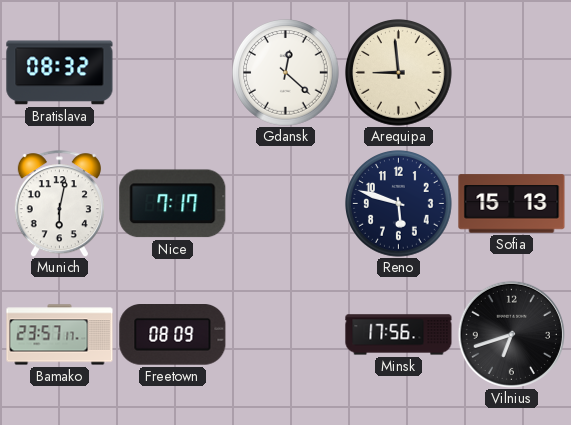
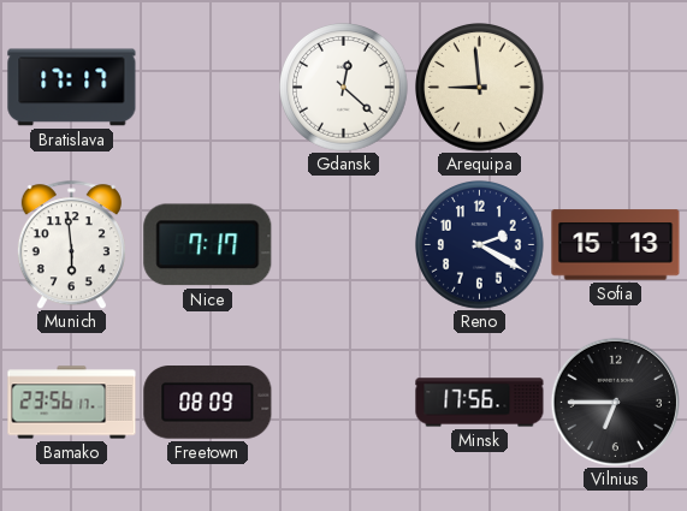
Bratislava: 08:32 -> 17:17
Munich: 6:02 -> 5:59
Reno: 5:48 -> 2:20
Bamako: 23:57 -> 23:56
Vilnius: 6:42 -> 6:45
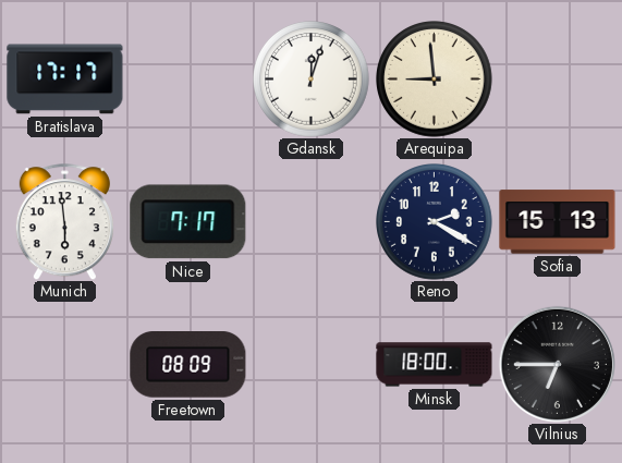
Gdansk: 12:22 -> 12:03
Bamako: 23:56 -> none
Minsk: 17:56 -> 18:00
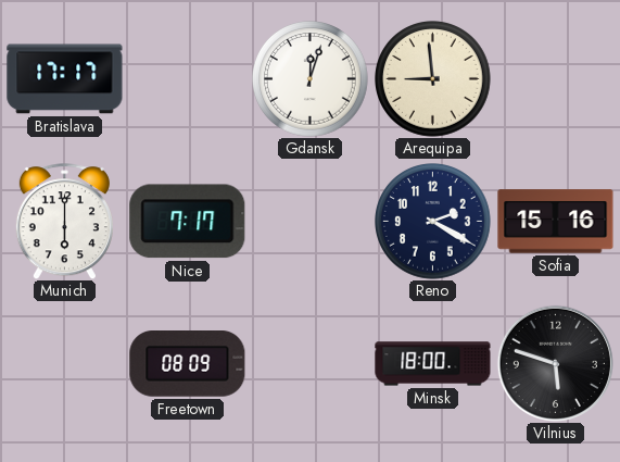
Munich: 5:59 -> 6:00
Sofia: 15:13 -> 15:16
Vilnius: 6:45 -> 5:48
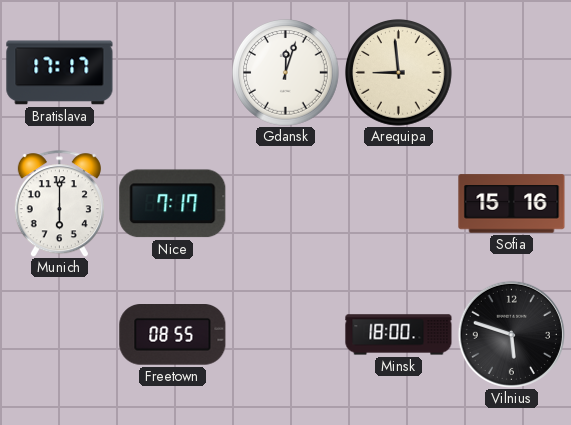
Reno: 2:20 -> none
Freetown: 08:09 -> 08:55
